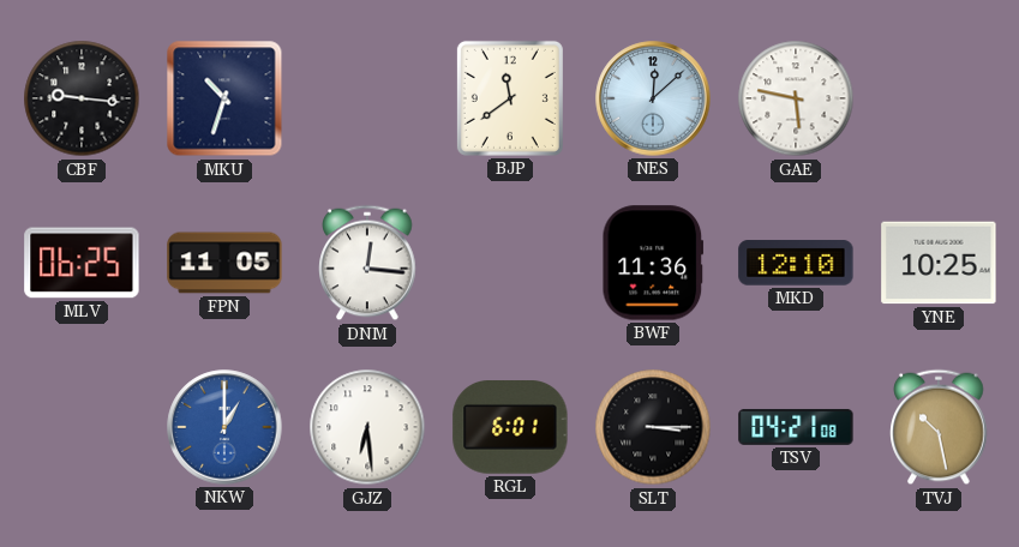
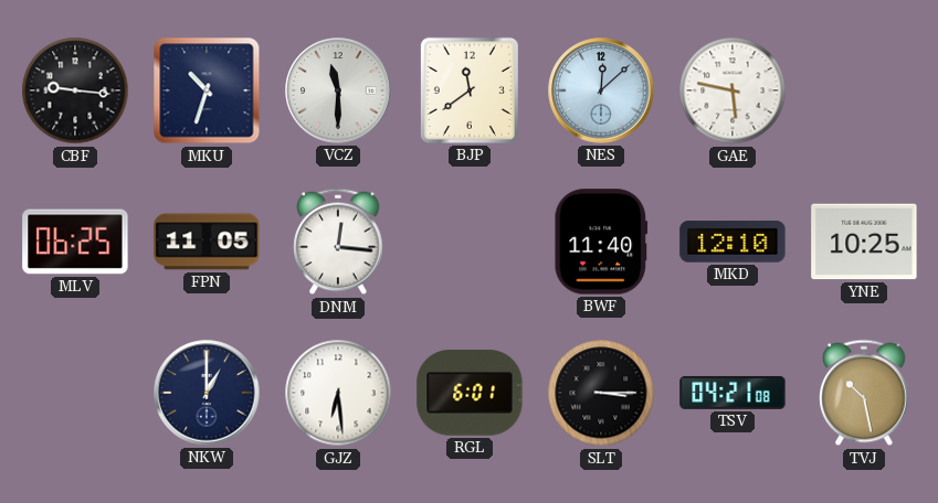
VCZ: none -> 11:30
BWF: 11:36 -> 11:40
NKW dial: blue -> navy
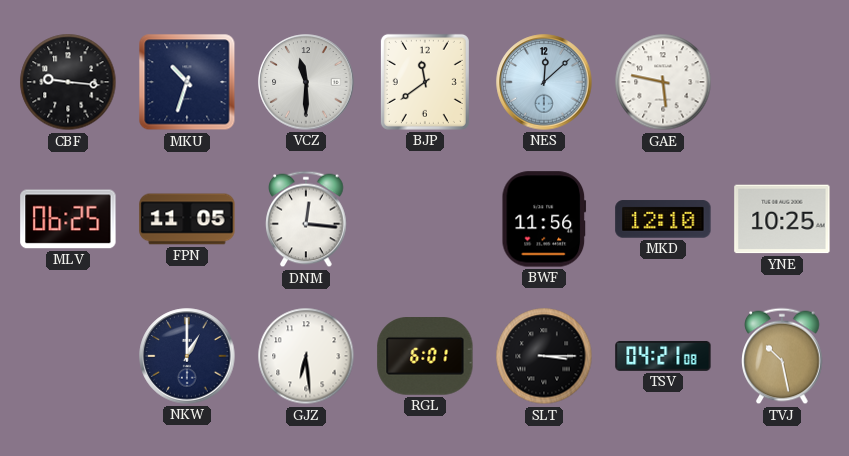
BWF: 11:40 -> 11:56
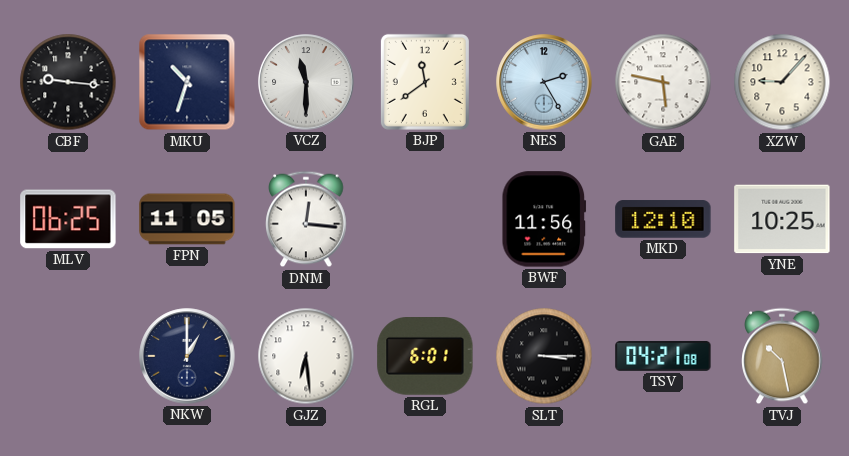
NES: 12:08 -> 2:25
XZW: none -> 9:07
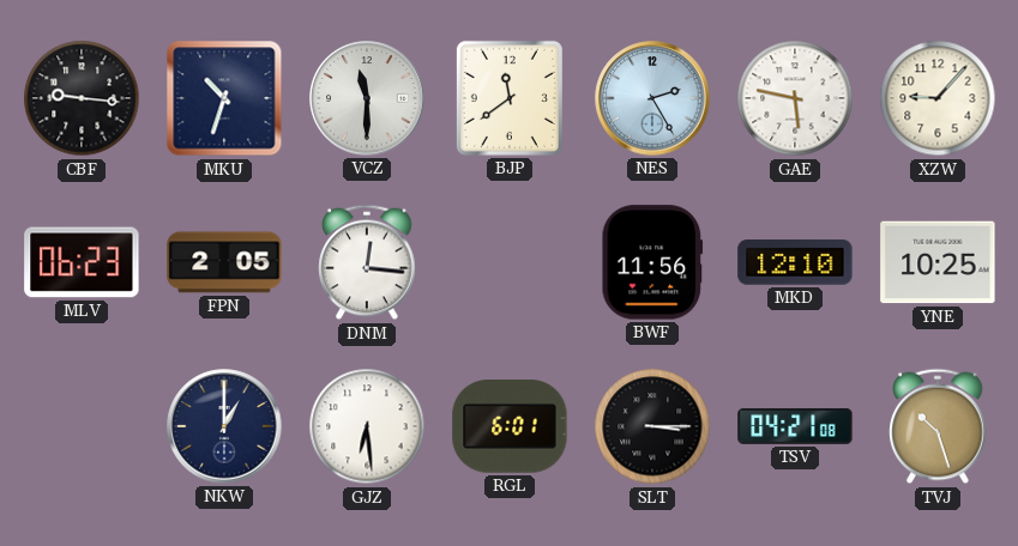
MLV: 06:25 -> 06:23
FPN: 11:05 -> 2:05
TVJ: 10:28 -> 10:27
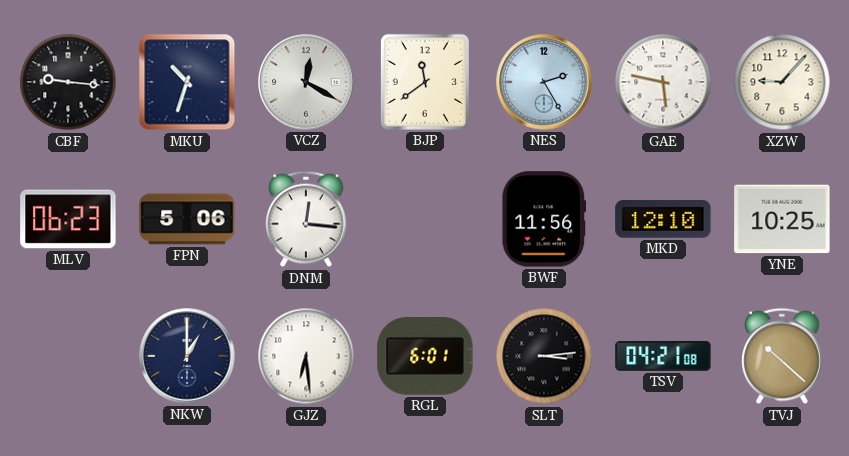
VCZ: 11:30 -> 12:20
FPN: 2:05 -> 5:06
SLT: 3:15 -> 3:14
TVJ: 10:27 -> 10:22
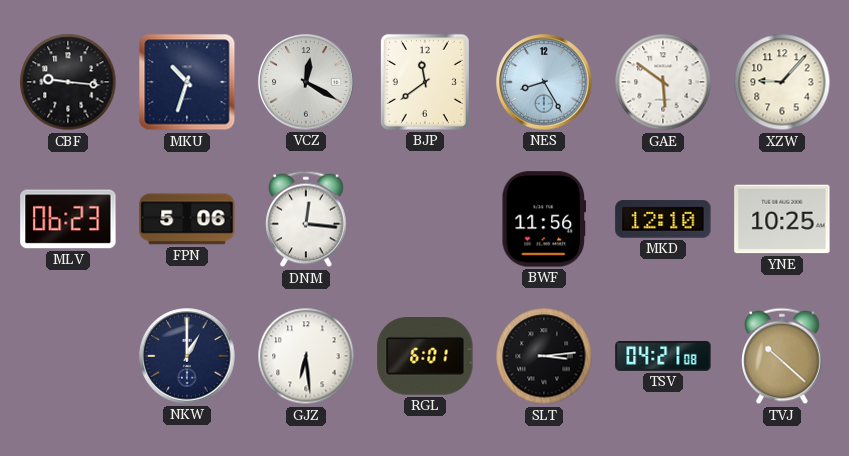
NES: 2:25 -> 8:25
GAE: 5:47 -> 5:51
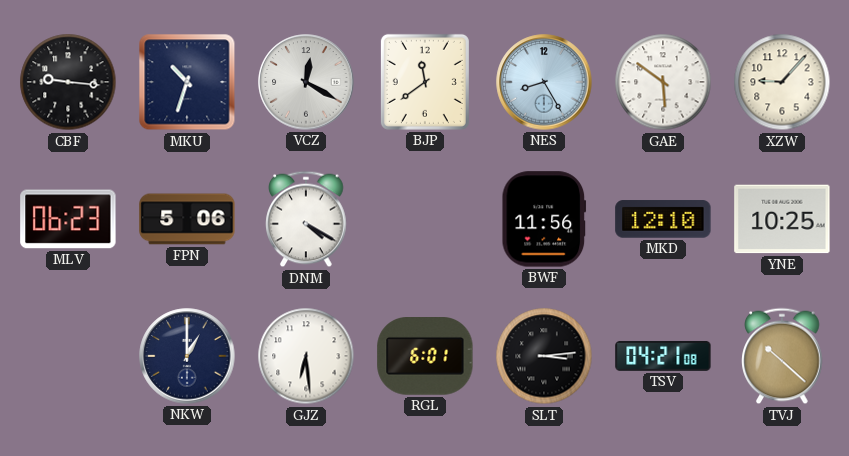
DNM: 12:16 -> 4:20
